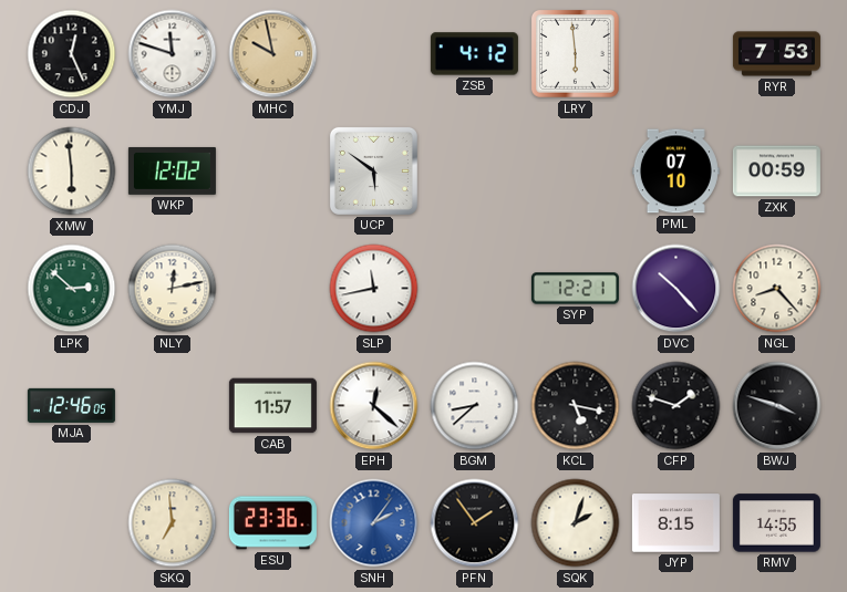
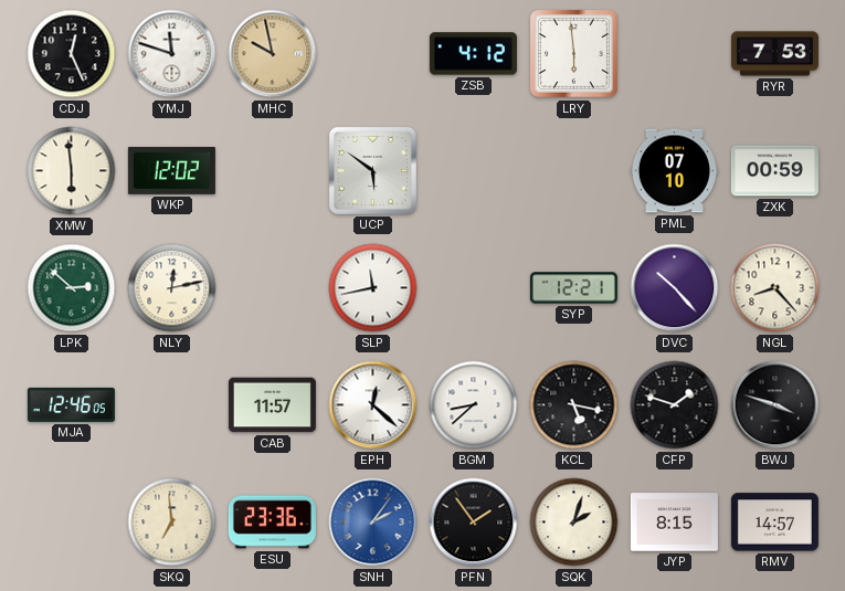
RMV: 14:55 -> 14:57
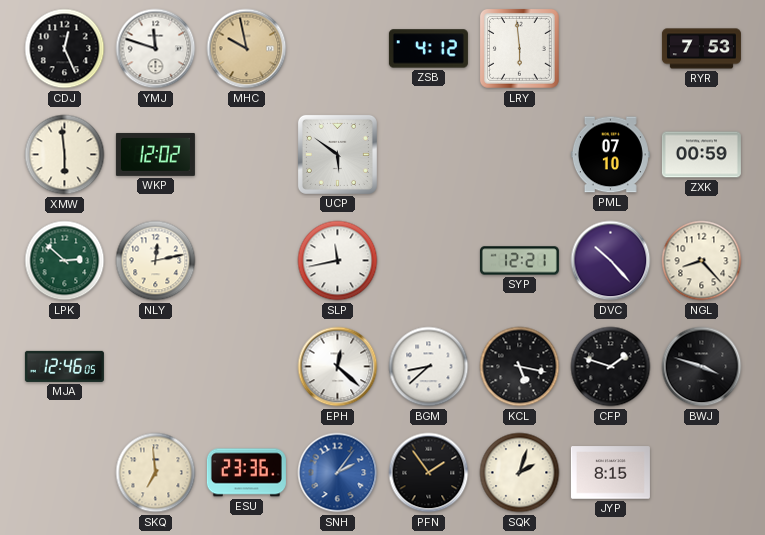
CAB: 11:57 -> none
RMV: 14:57 -> none
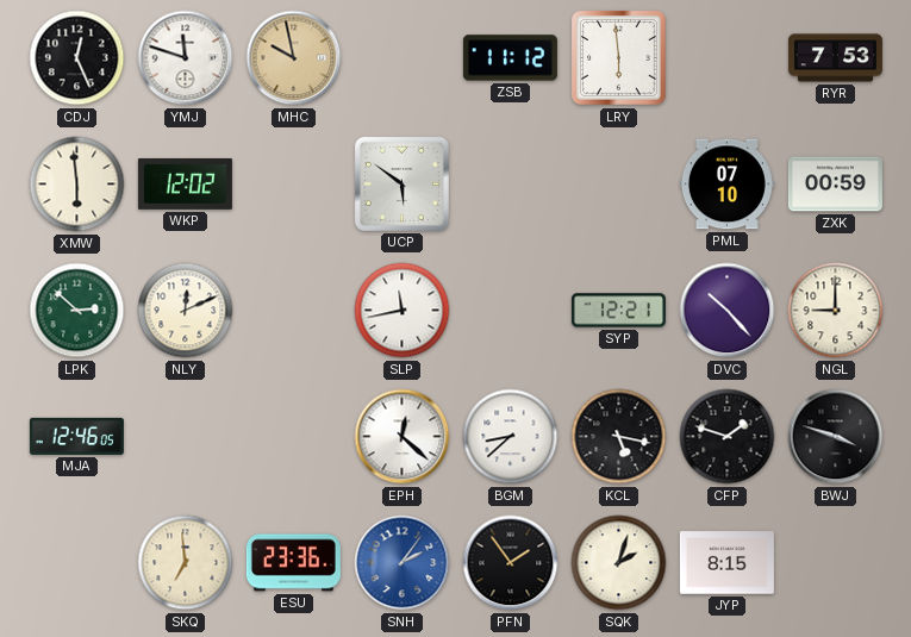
ZSB: 4:12 -> 11:12
NLY: 12:13 -> 12:11
NGL: 8:23 -> 9:00
